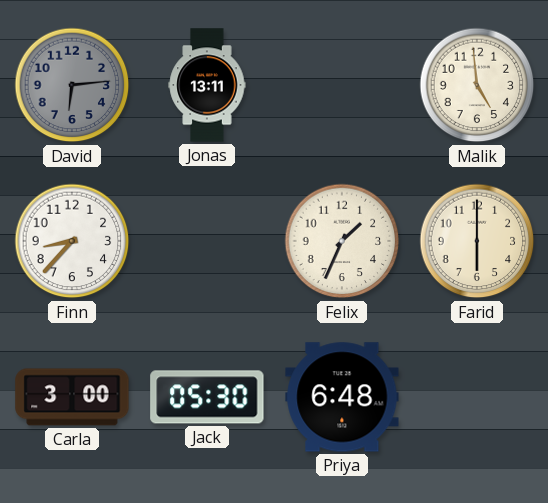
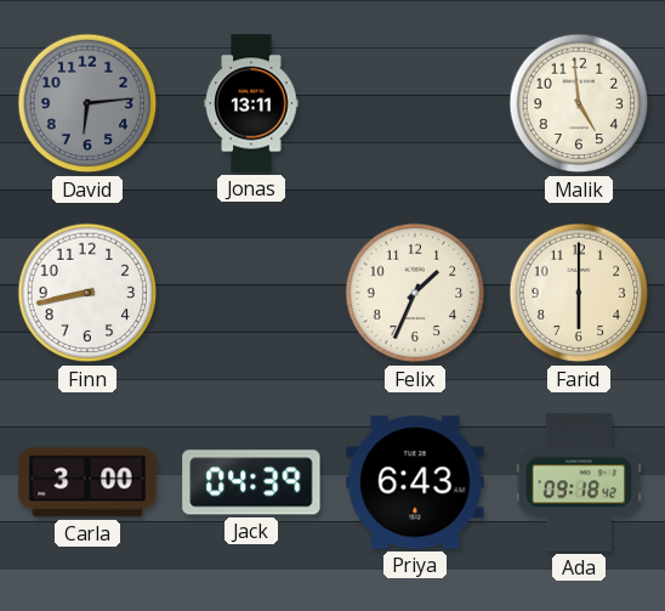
Finn: 8:37 -> 8:43
Jack: 05:30 -> 04:39
Priya: 6:48 -> 6:43
Ada: none -> 09:18
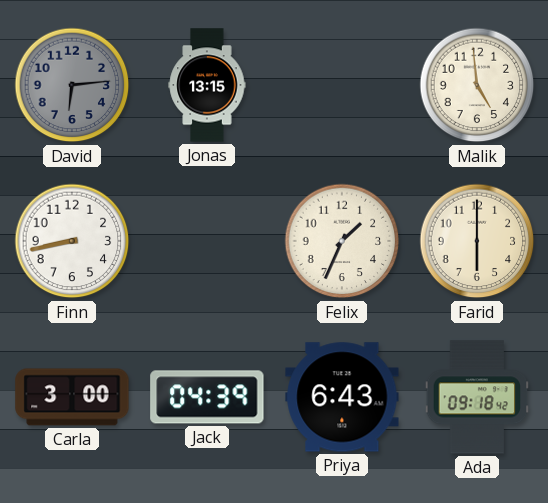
Jonas: 13:11 -> 13:15
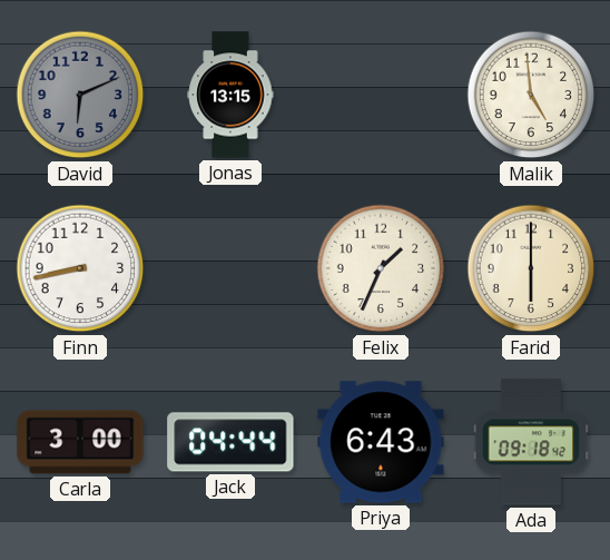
David: 6:14 -> 6:11
Jack: 04:39 -> 04:44
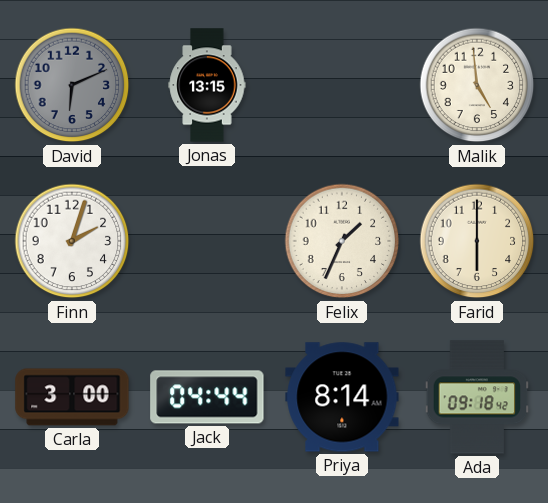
Finn: 8:43 -> 2:03
Priya: 6:43 -> 8:14
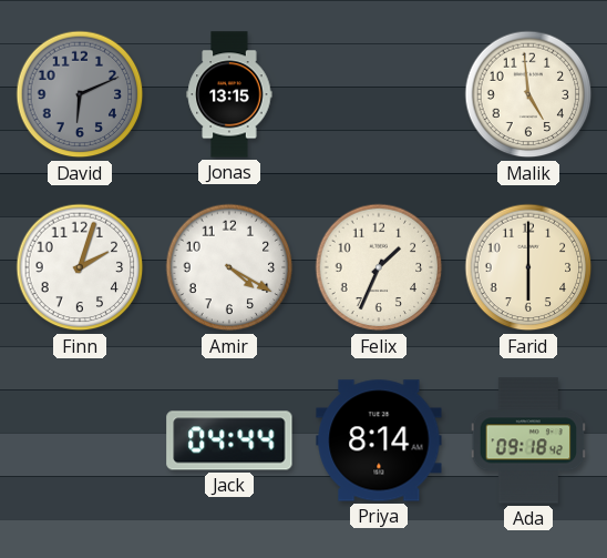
Amir: none -> 4:20
Carla: 3:00 -> none
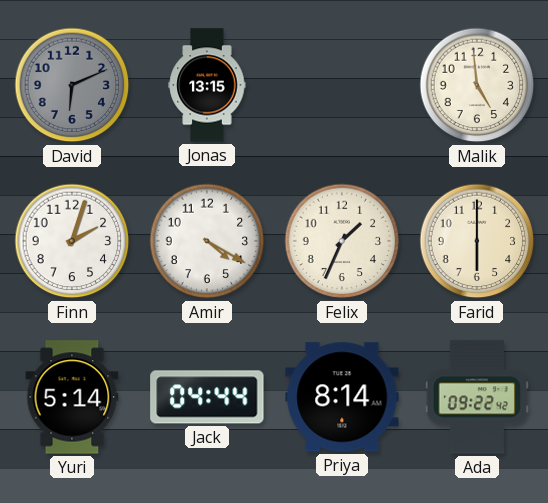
Yuri: none -> 5:14
Ada: 09:18 -> 09:22
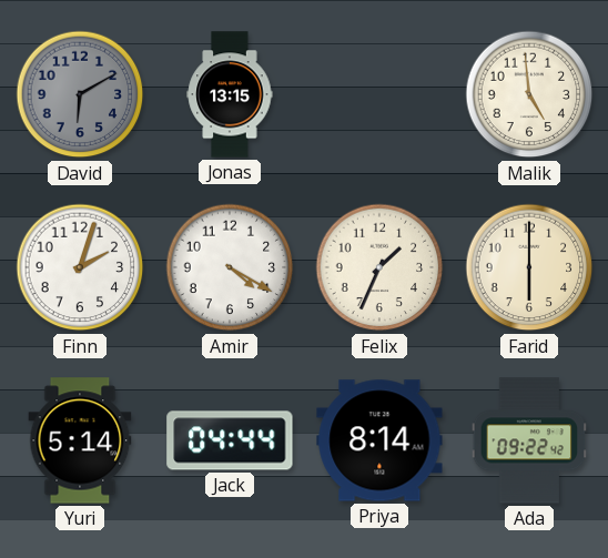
David: 6:11 -> 6:10
